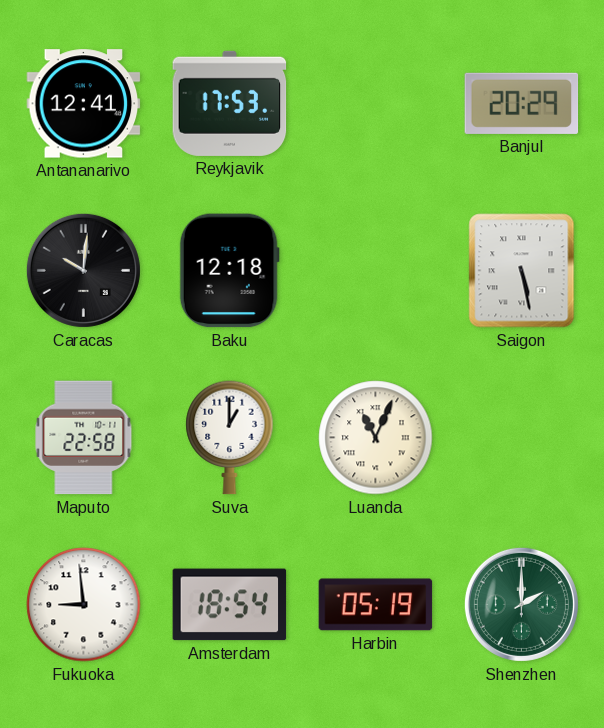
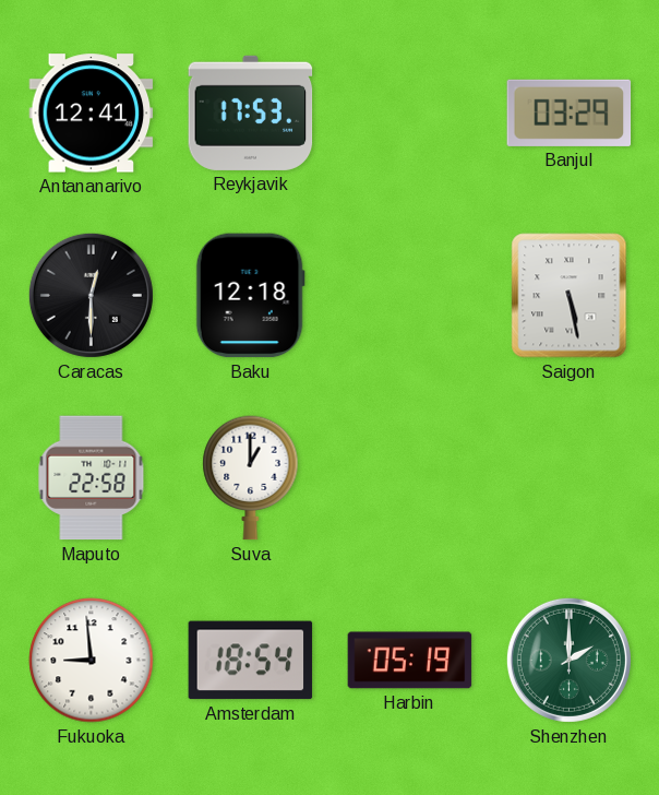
Banjul: 20:29 -> 03:29
Caracas: 10:01 -> 12:30
Luanda: 11:04 -> none
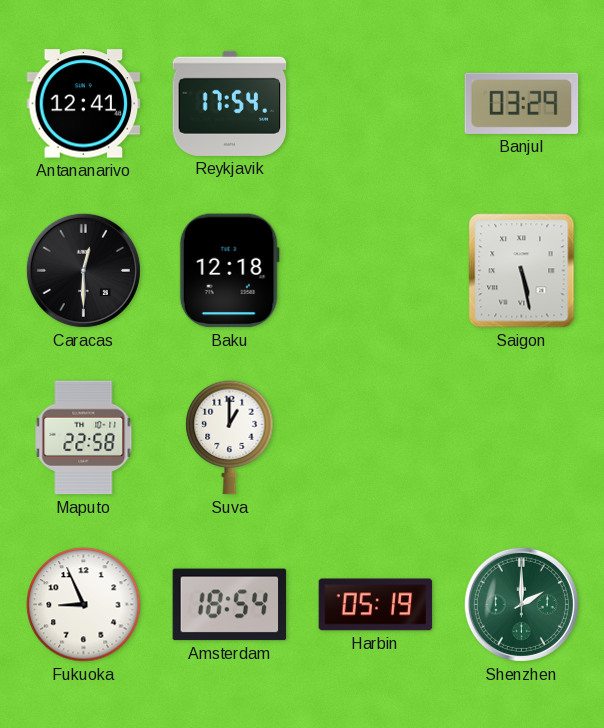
Reykjavik: 17:53 -> 17:54
Fukuoka: 8:59 -> 8:56
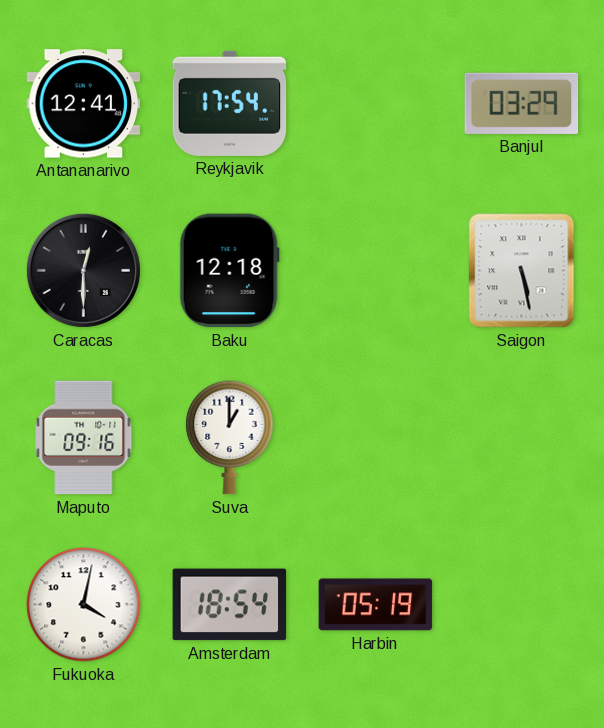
Maputo: 22:58 -> 09:16
Fukuoka: 8:56 -> 4:02
Shenzhen: 2:00 -> none
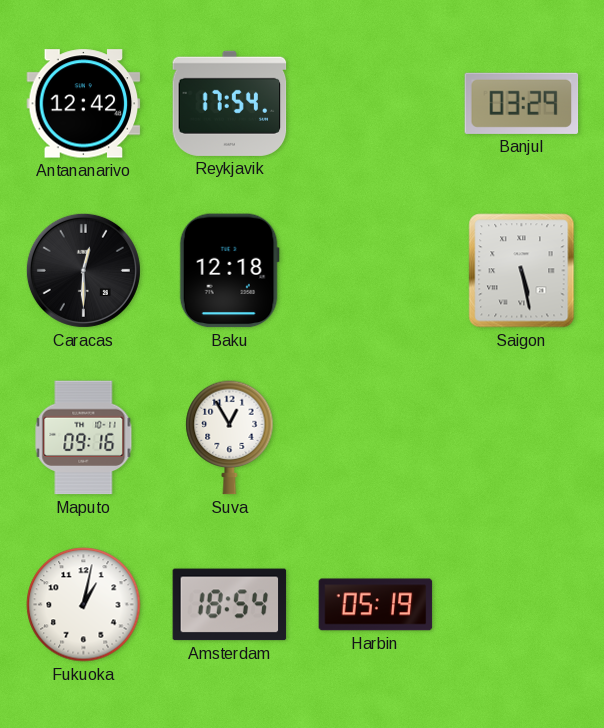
Antananarivo: 12:41 -> 12:42
Suva: 1:00 -> 12:55
Fukuoka: 4:02 -> 1:02
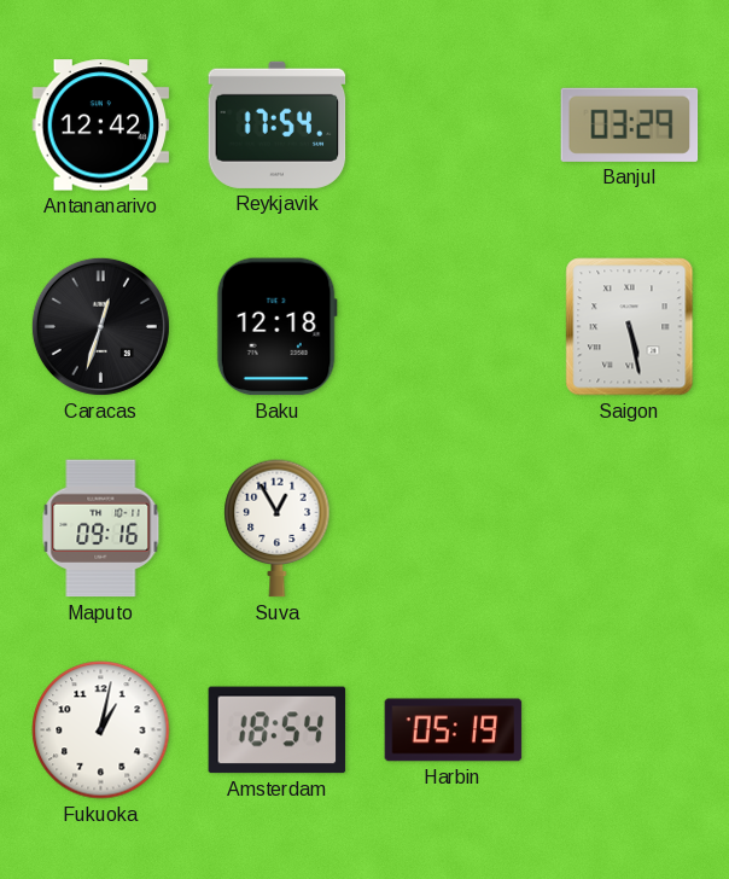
Caracas: 12:30 -> 12:33
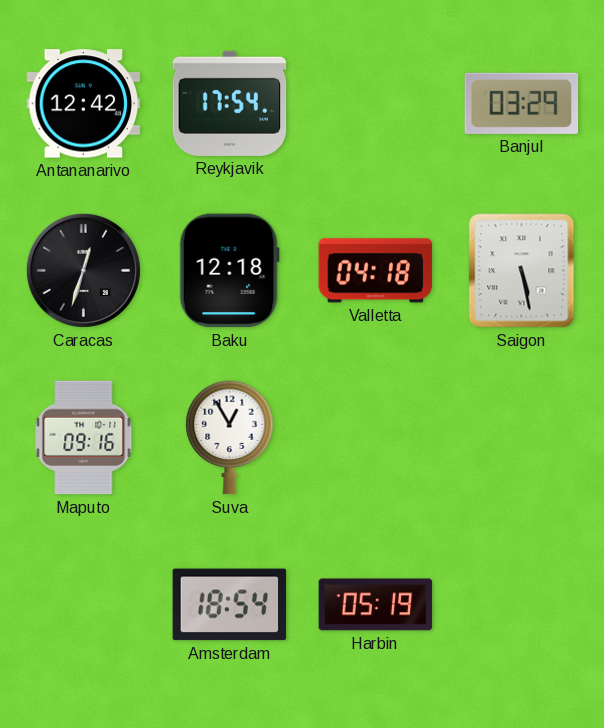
Valletta: none -> 04:18
Fukuoka: 1:02 -> none
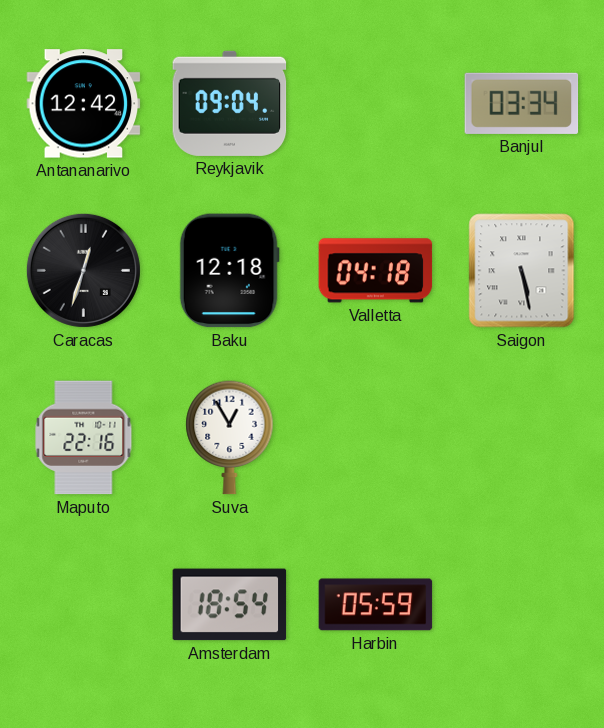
Reykjavik: 17:54 -> 09:04
Banjul: 03:29 -> 03:34
Maputo: 09:16 -> 22:16
Harbin: 05:19 -> 05:59
